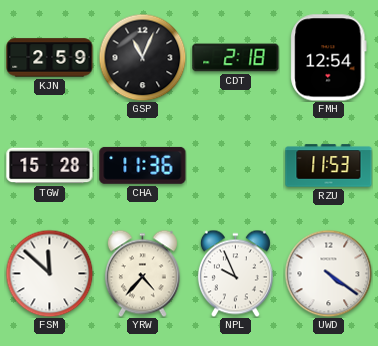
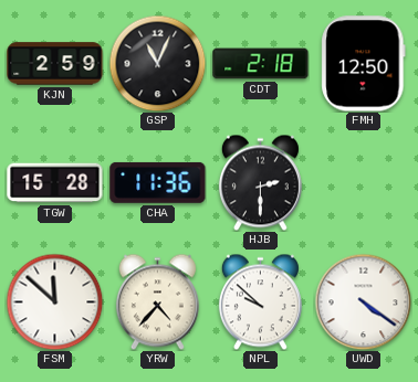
FMH: 12:54 -> 12:50
HJB: none -> 2:30
RZU: 11:53 -> none
NPL: 9:56 -> 9:52
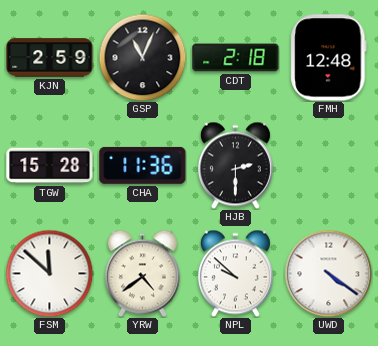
FMH: 12:50 -> 12:48
YRW: 4:37 -> 4:39
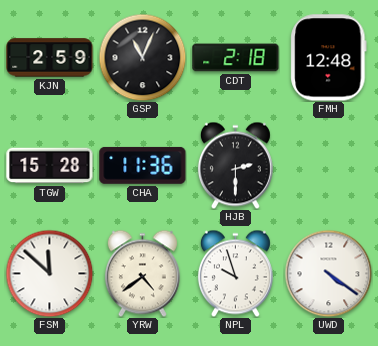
NPL: 9:52 -> 9:57
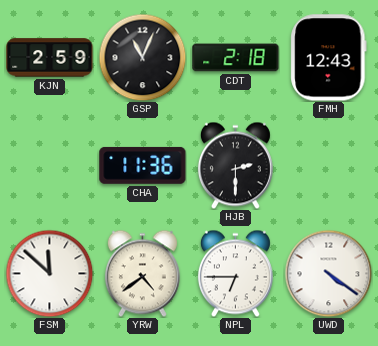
FMH: 12:48 -> 12:43
TGW: 15:28 -> none
NPL: 9:57 -> 6:45
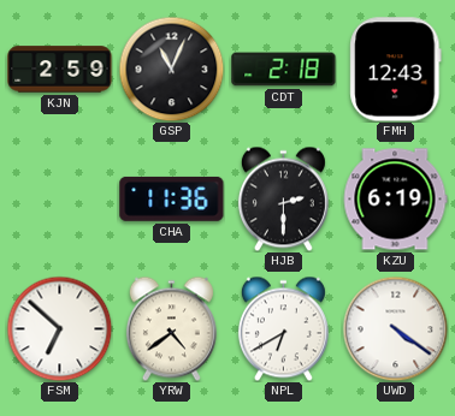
KZU: none -> 6:19
FSM: 11:52 -> 6:52
NPL: 6:45 -> 6:40
